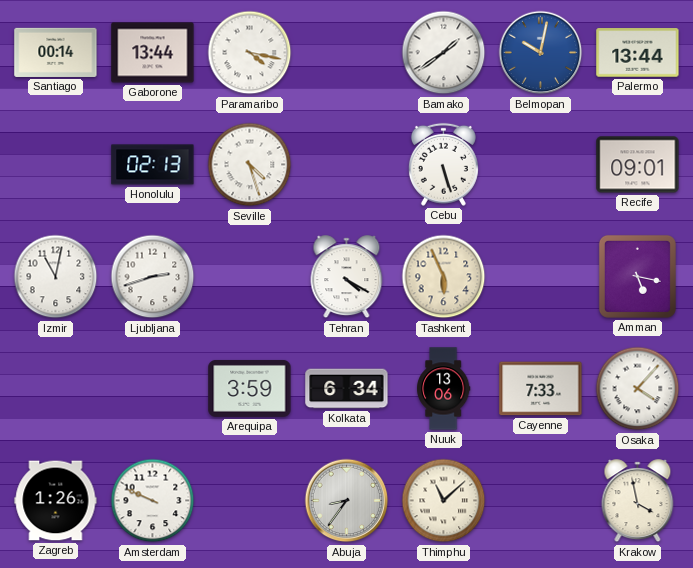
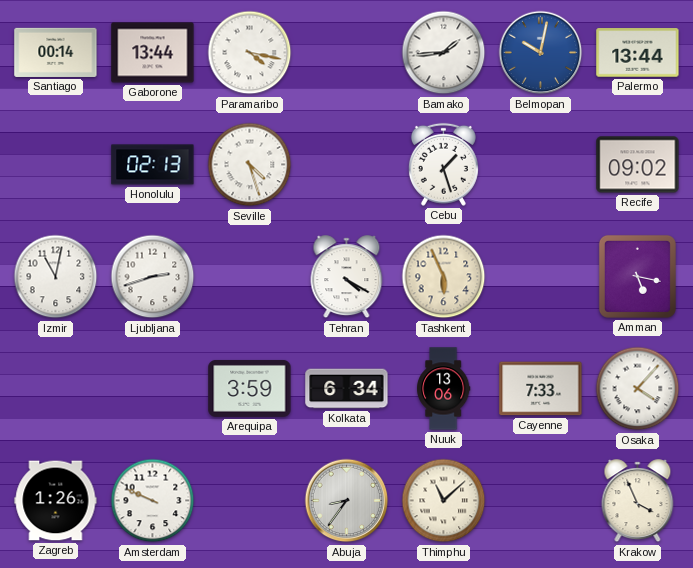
Bamako: 1:39 -> 1:44
Cebu: 5:27 -> 1:27
Recife: 09:01 -> 09:02
Krakow: 3:58 -> 3:56
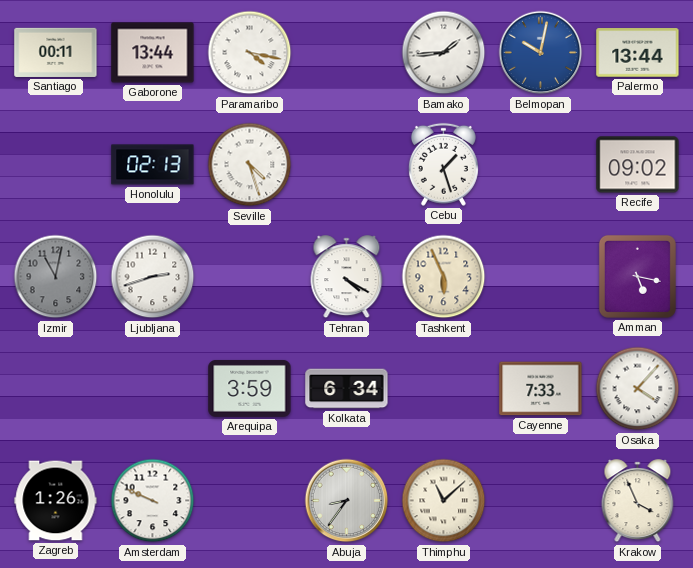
Santiago: 00:14 -> 00:11
Izmir dial: white -> grey
Nuuk: 13:06 -> none
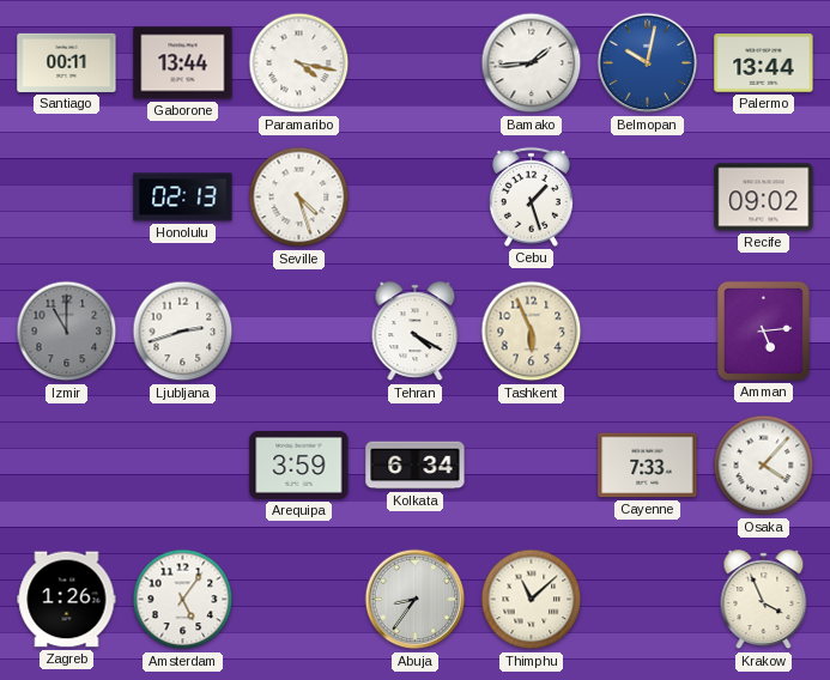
Izmir: 11:02 -> 11:00
Amman: 5:17 -> 5:14
Amsterdam: 9:49 -> 5:06
